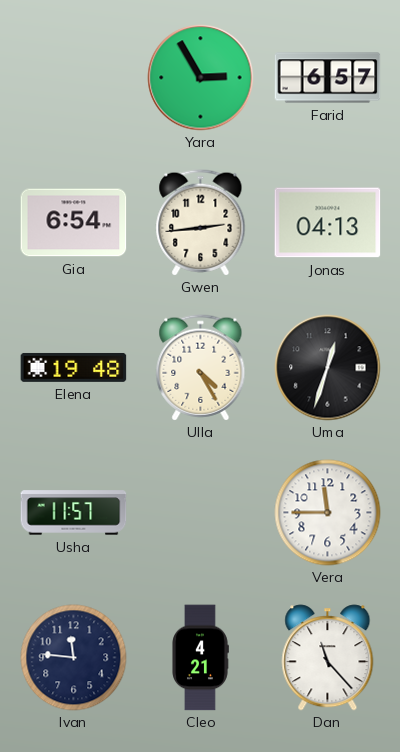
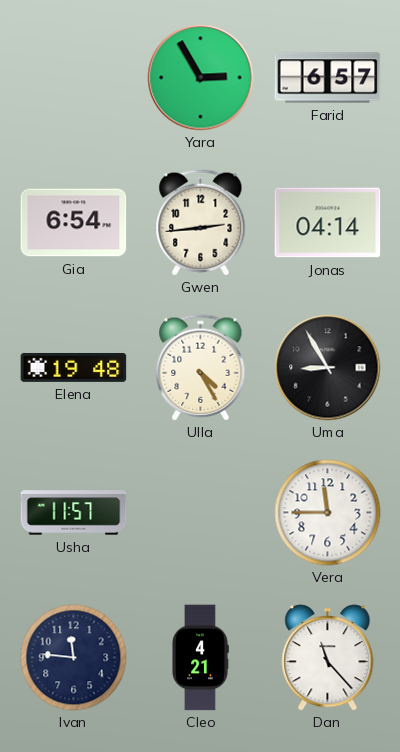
Jonas: 04:13 -> 04:14
Uma: 12:33 -> 8:55
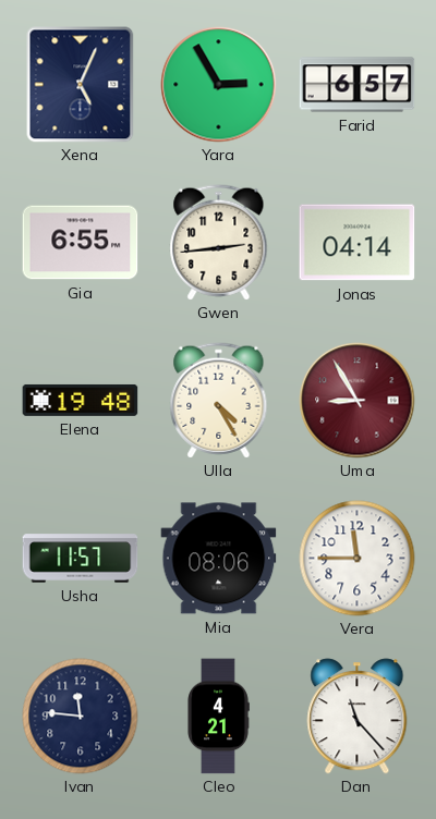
Xena: none -> 5:04
Gia: 6:54 -> 6:55
Uma dial: black -> burgundy
Mia: none -> 08:06
